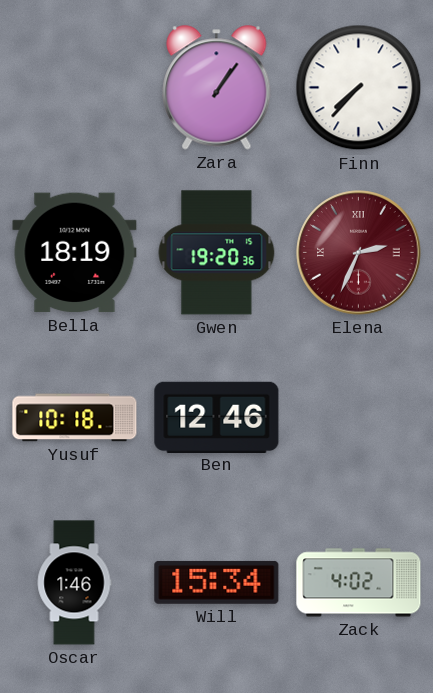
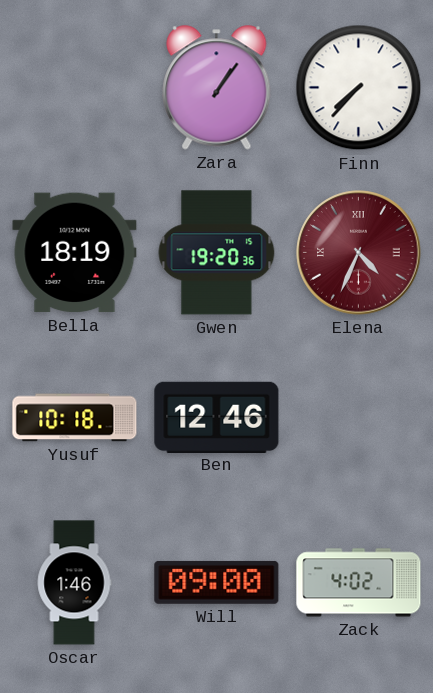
Elena: 2:34 -> 4:34
Will: 15:34 -> 09:00
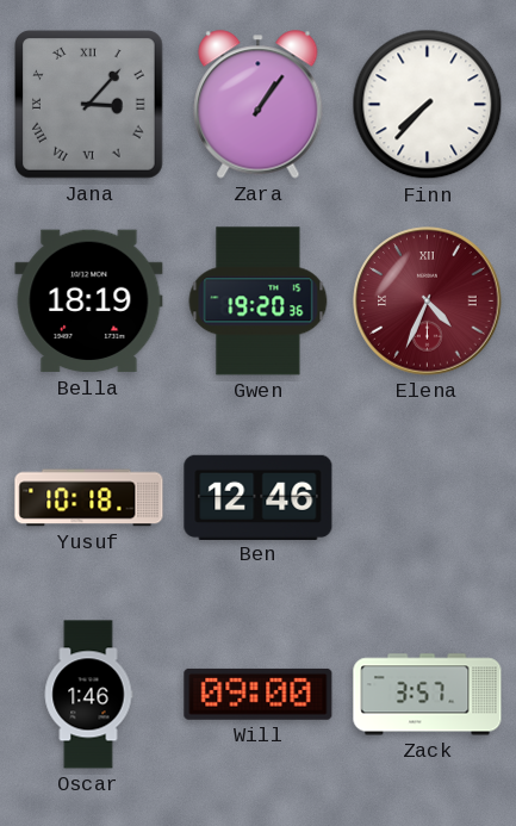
Jana: none -> 3:07
Zack: 4:02 -> 3:57
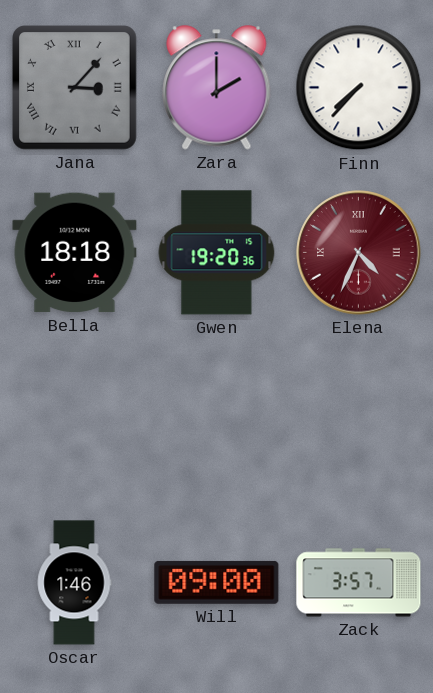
Zara: 1:06 -> 2:00
Bella: 18:19 -> 18:18
Yusuf: 10:18 -> none
Ben: 12:46 -> none
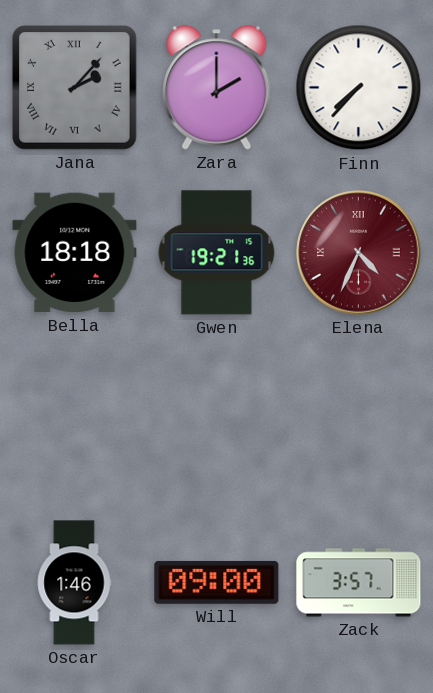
Jana: 3:07 -> 2:07
Gwen: 19:20 -> 19:21
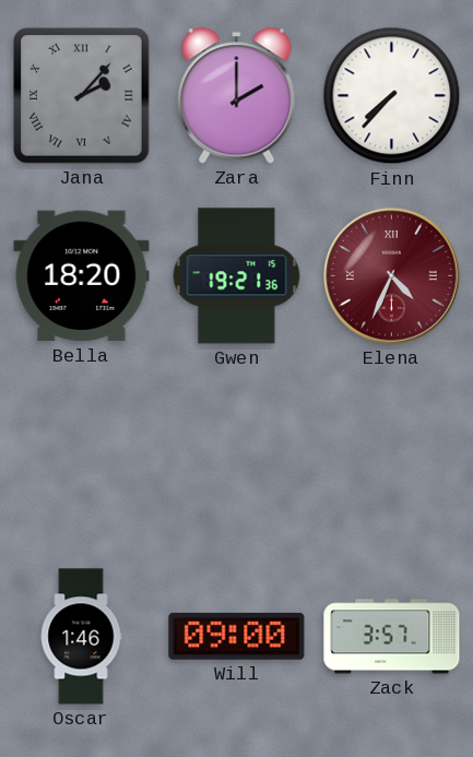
Bella: 18:18 -> 18:20
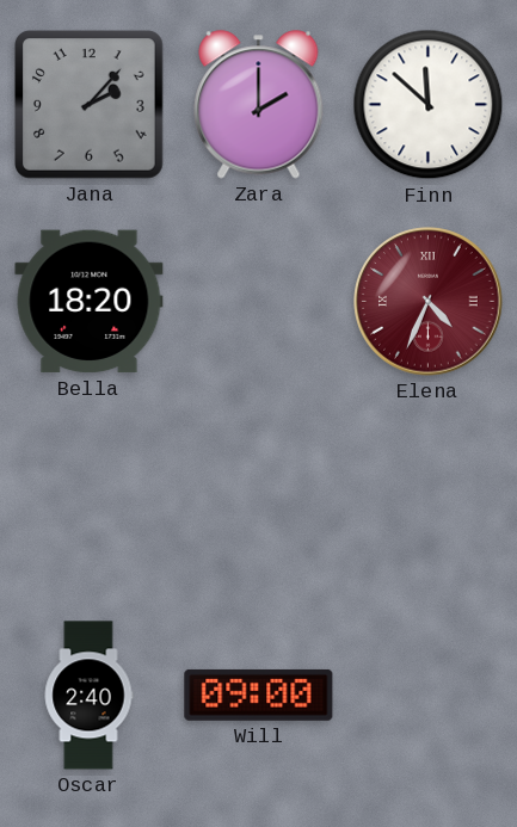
Jana numerals: Roman -> Arabic
Finn: 7:37 -> 11:52
Gwen: 19:21 -> none
Oscar: 1:46 -> 2:40
Zack: 3:57 -> none
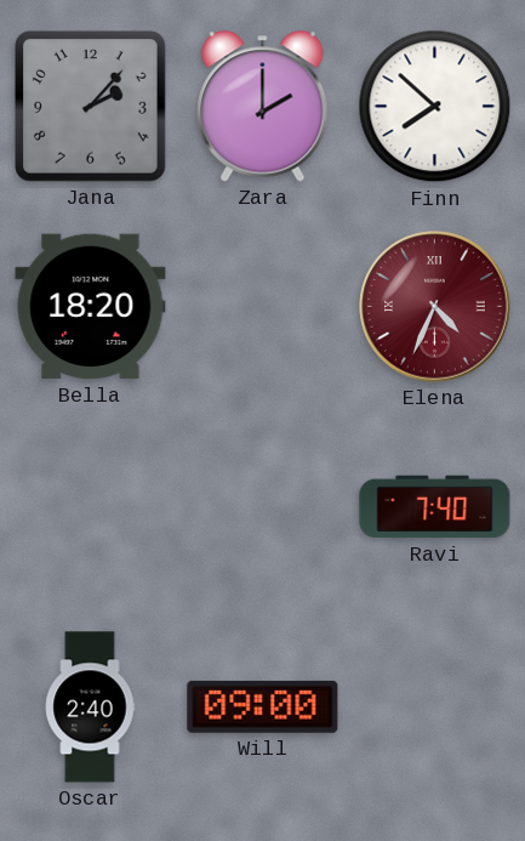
Finn: 11:52 -> 7:52
Ravi: none -> 7:40
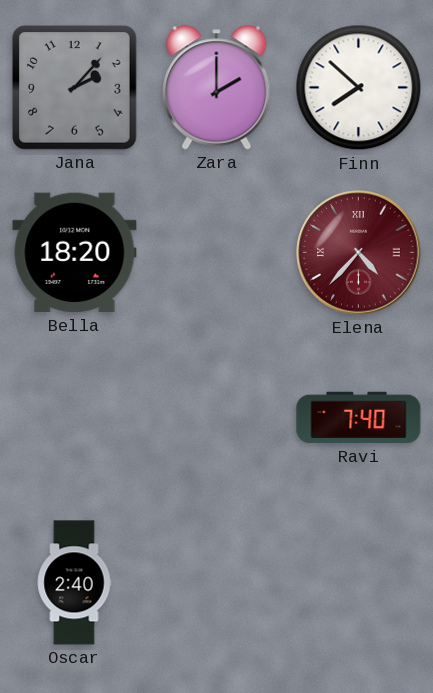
Elena: 4:34 -> 4:37
Will: 09:00 -> none
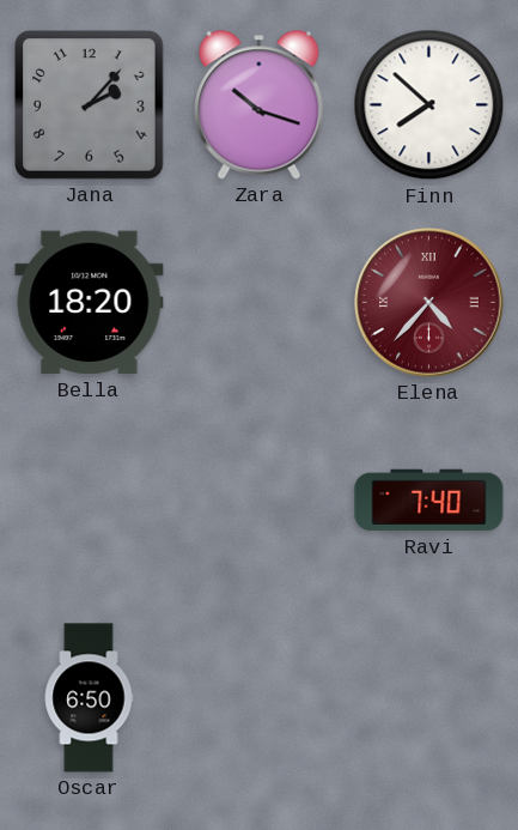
Zara: 2:00 -> 10:18
Oscar: 2:40 -> 6:50
